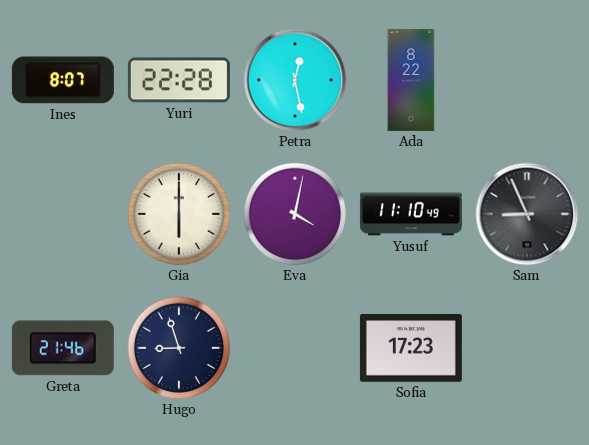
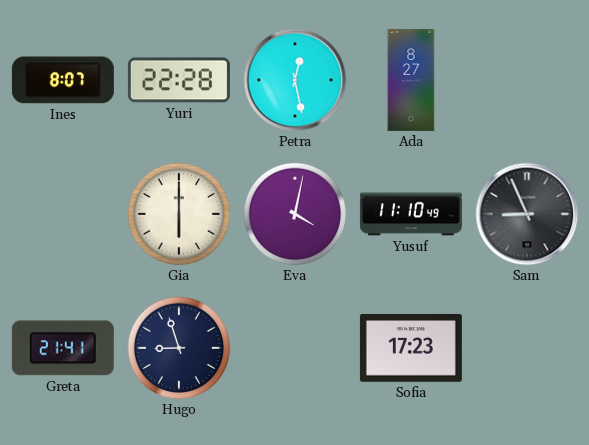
Ada: 8:22 -> 8:27
Greta: 21:46 -> 21:41
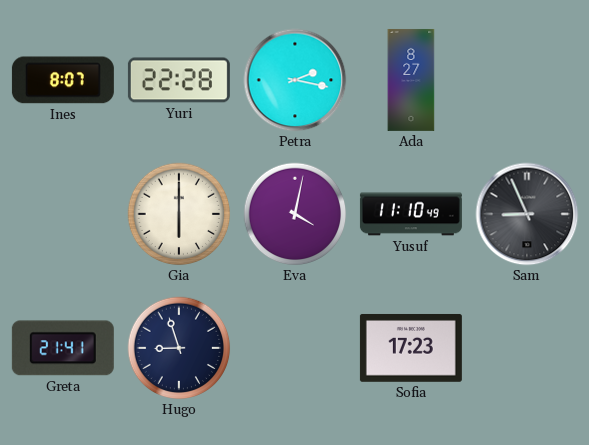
Petra: 12:28 -> 2:17
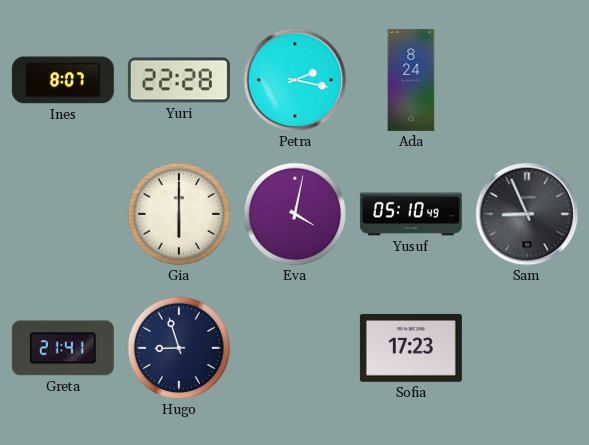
Ada: 8:27 -> 8:24
Yusuf: 11:10 -> 05:10
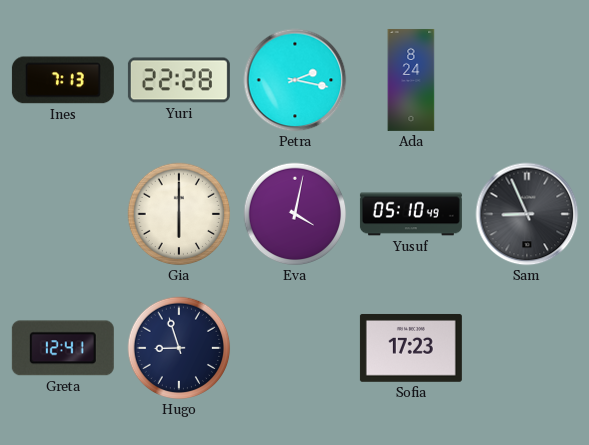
Ines: 8:07 -> 7:13
Greta: 21:41 -> 12:41
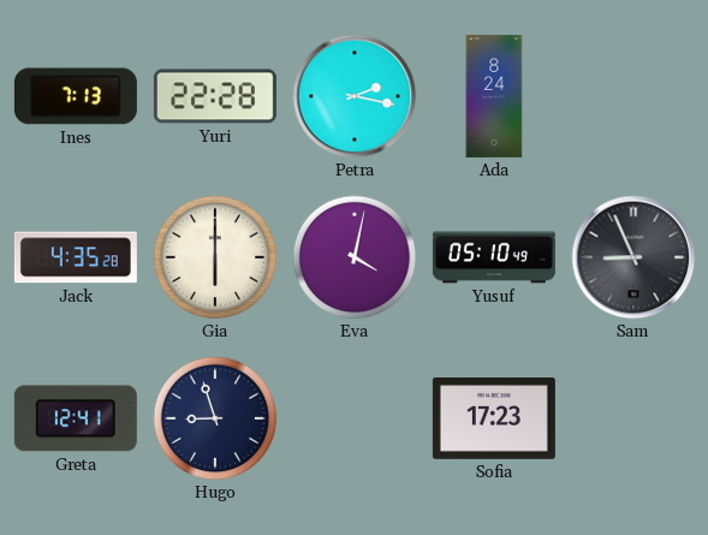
Jack: none -> 4:35
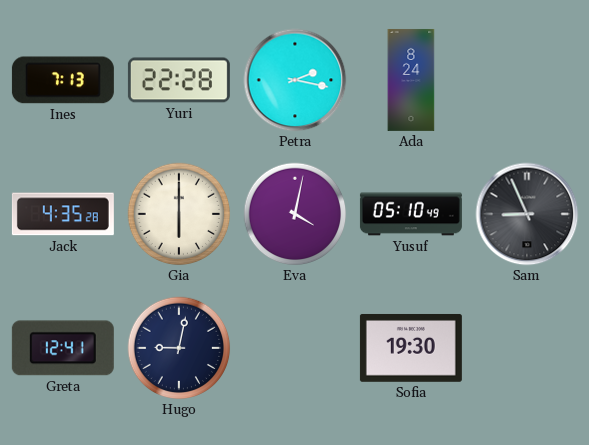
Hugo: 8:57 -> 9:02
Sofia: 17:23 -> 19:30
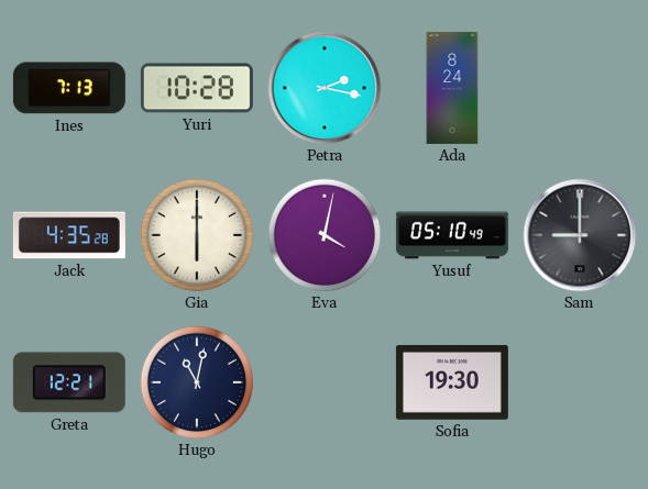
Yuri: 22:28 -> 10:28
Sam: 8:56 -> 9:00
Greta: 12:41 -> 12:21
Hugo: 9:02 -> 11:02
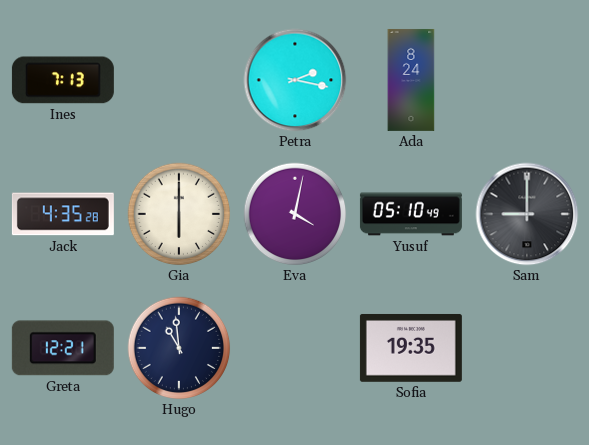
Yuri: 10:28 -> none
Hugo: 11:02 -> 10:59
Sofia: 19:30 -> 19:35
